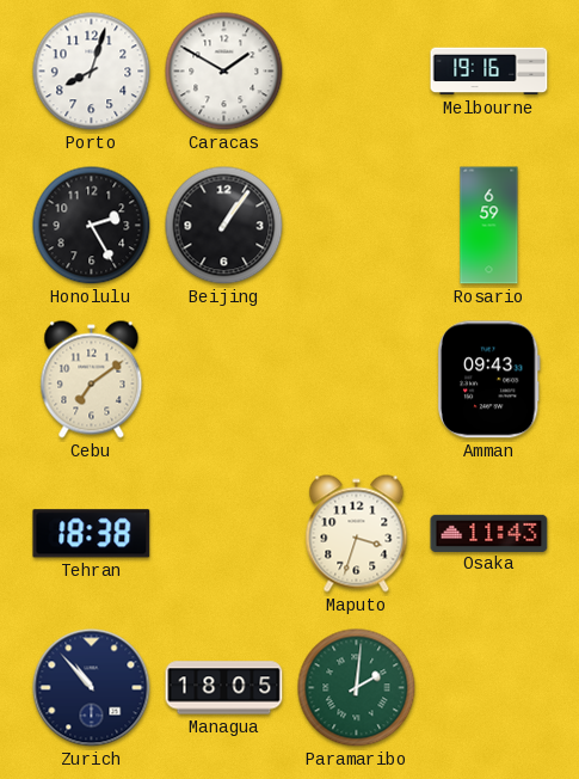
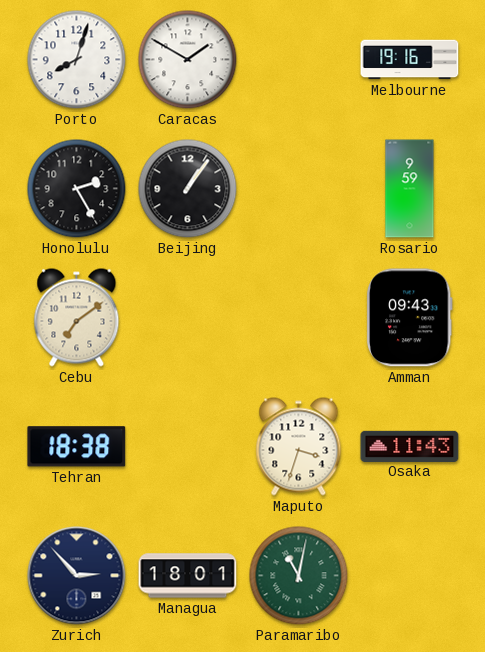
Rosario: 6:59 -> 9:59
Zurich: 10:53 -> 2:53
Managua: 18:05 -> 18:01
Paramaribo: 2:01 -> 11:02
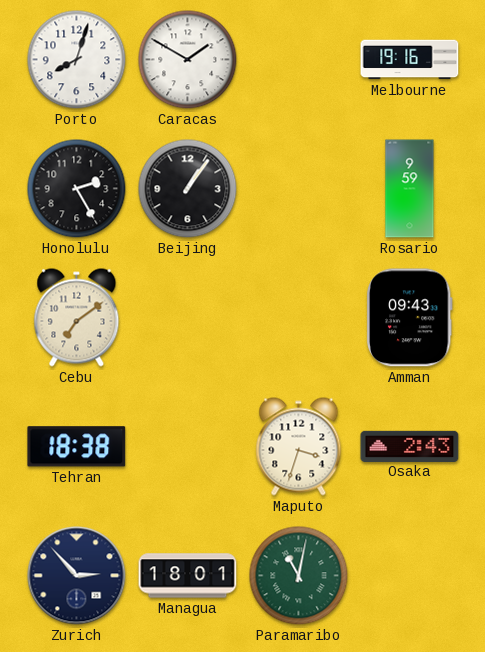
Osaka: 11:43 -> 2:43
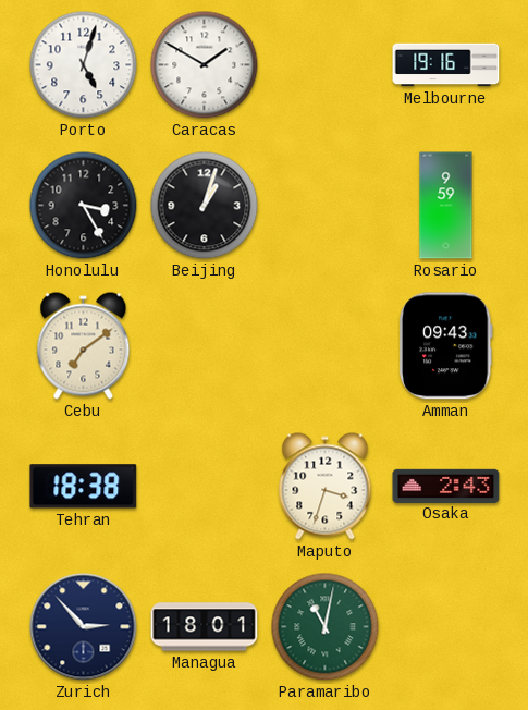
Porto: 8:03 -> 5:03
Honolulu: 2:25 -> 3:25
Beijing: 1:06 -> 1:03
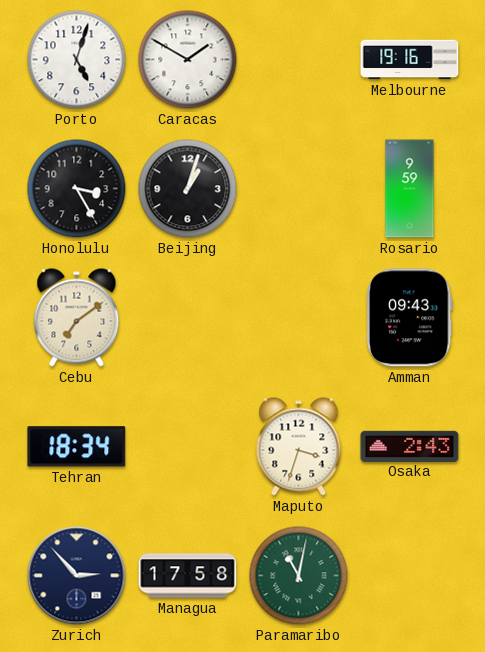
Tehran: 18:38 -> 18:34
Managua: 18:01 -> 17:58
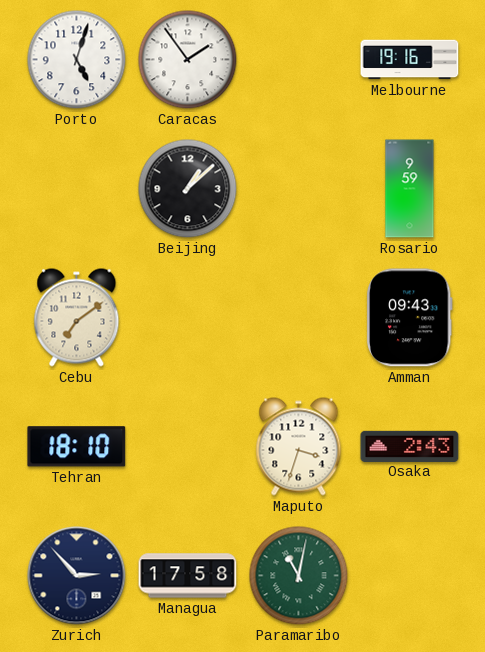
Caracas: 1:50 -> 1:54
Honolulu: 3:25 -> none
Beijing: 1:03 -> 1:08
Tehran: 18:34 -> 18:10
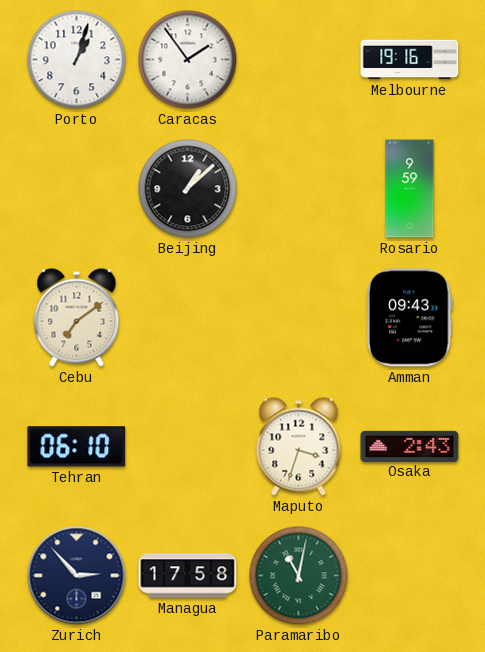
Porto: 5:03 -> 1:03
Tehran: 18:10 -> 06:10
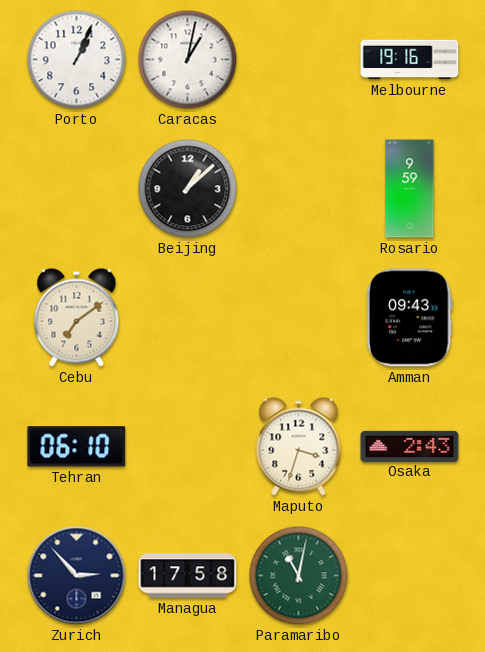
Porto: 1:03 -> 1:04
Caracas: 1:54 -> 1:02
